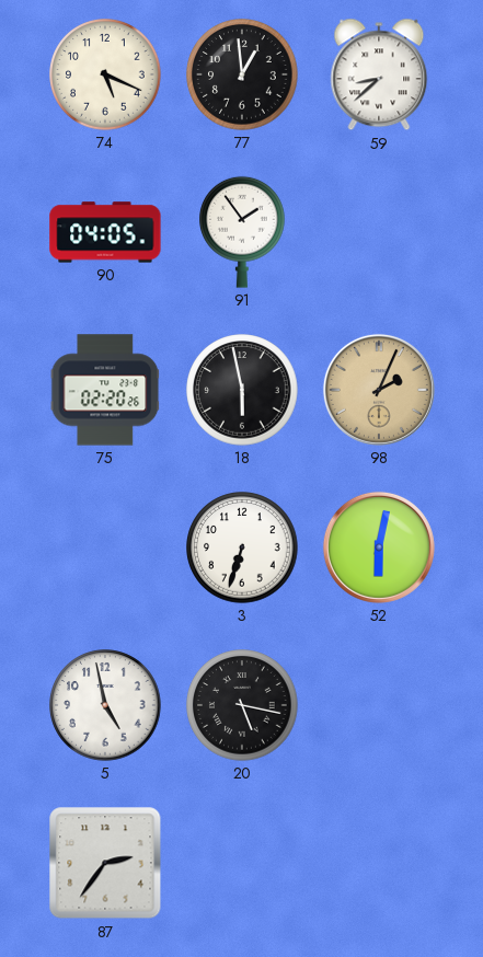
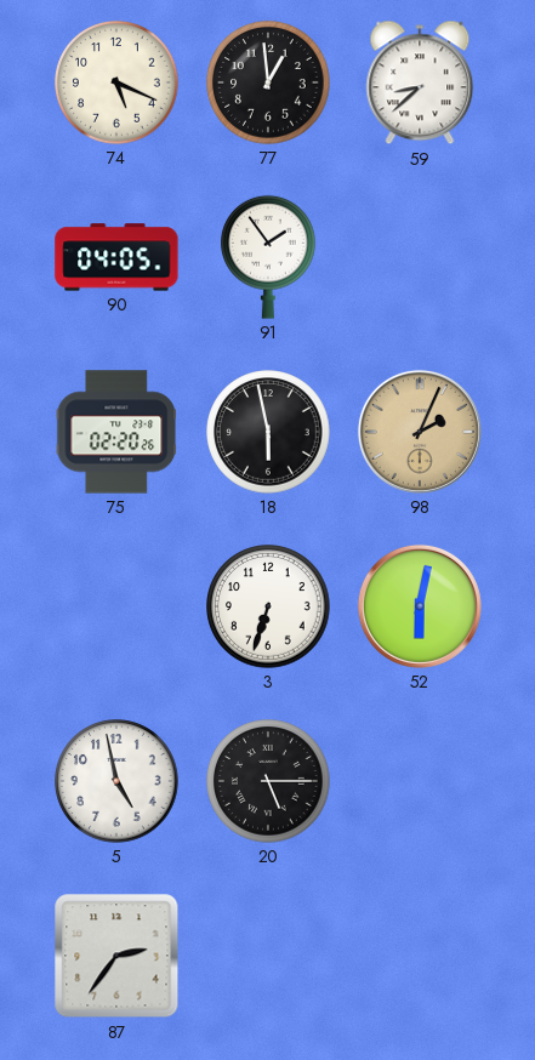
20: 5:17 -> 5:15
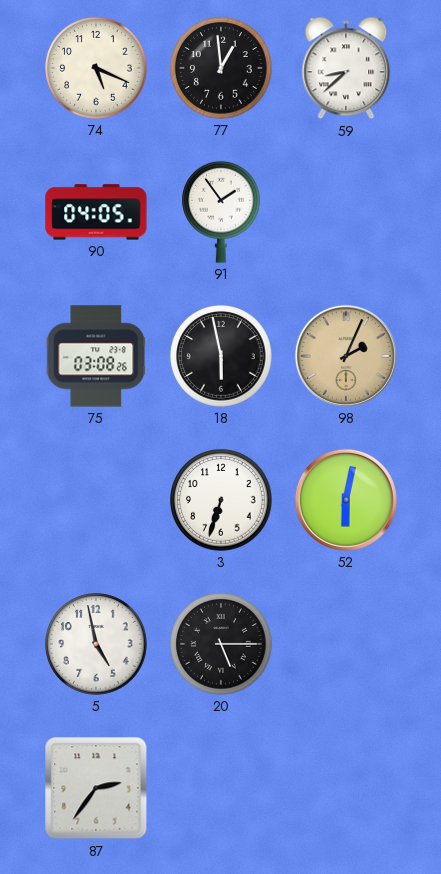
75: 02:20 -> 03:08
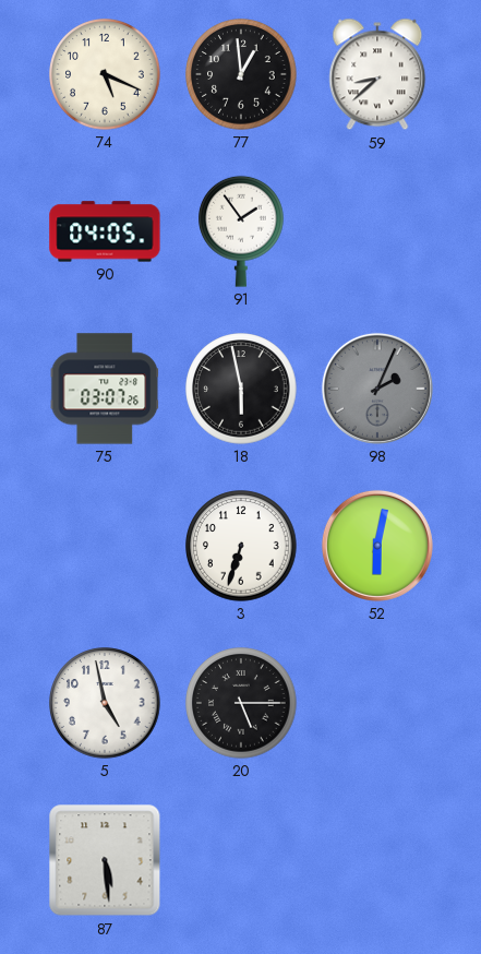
75: 03:08 -> 03:07
98 dial: champagne -> grey
87: 2:36 -> 5:29
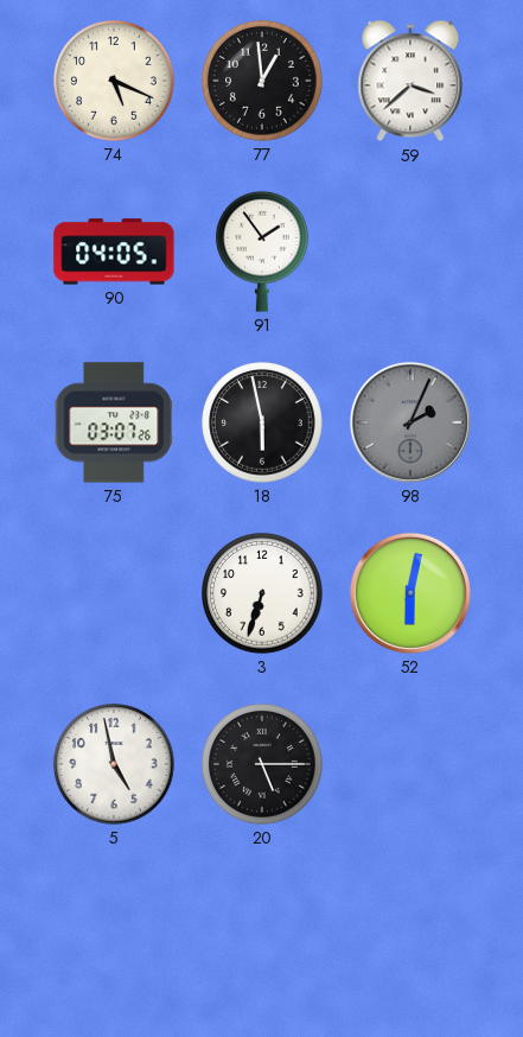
59: 8:38 -> 3:38
87: 5:29 -> none
